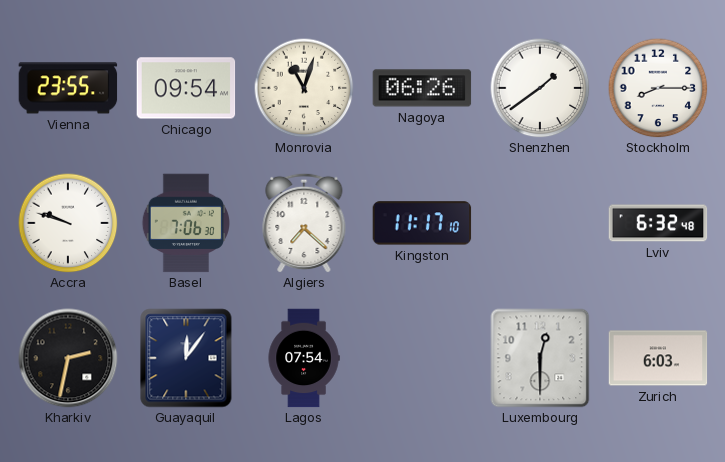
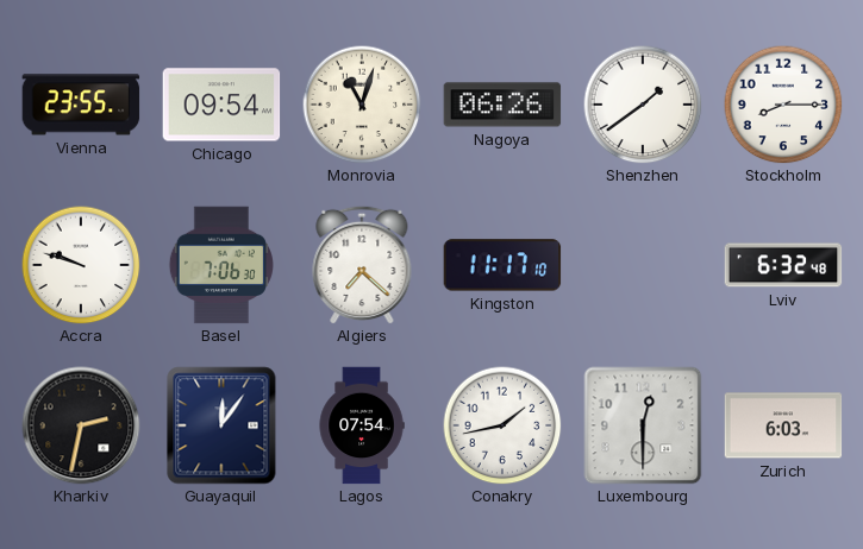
Conakry: none -> 1:43
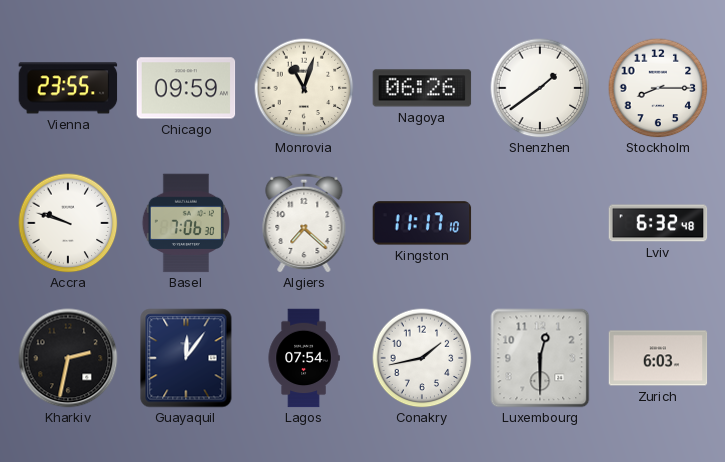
Chicago: 09:54 -> 09:59
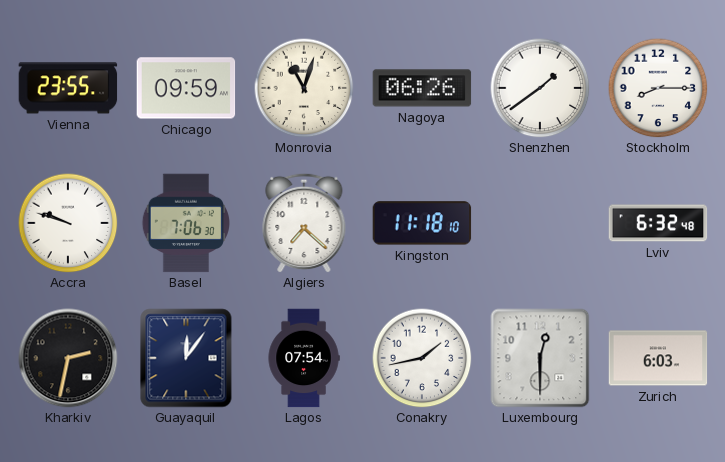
Kingston: 11:17 -> 11:18
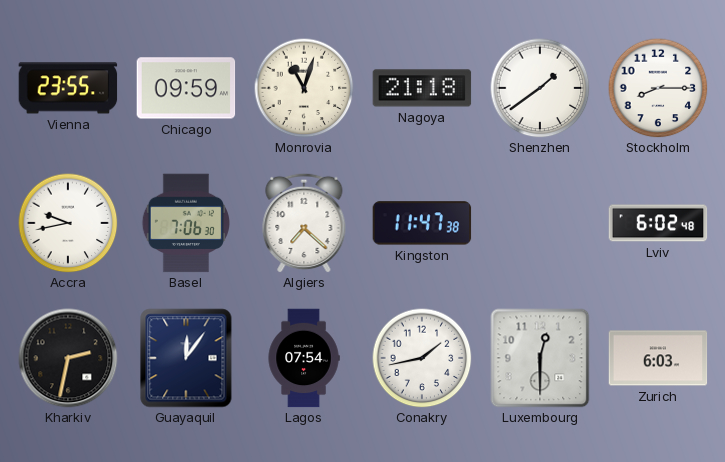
Nagoya: 06:26 -> 21:18
Accra: 9:48 -> 9:43
Kingston: 11:18 -> 11:47
Lviv: 6:32 -> 6:02
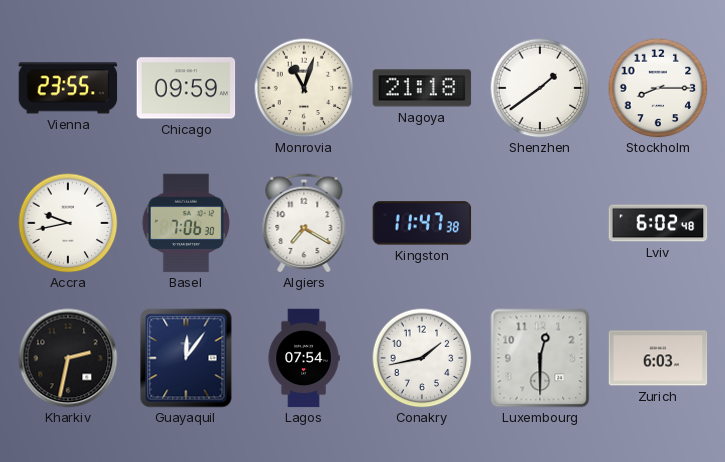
Algiers: 7:22 -> 7:20
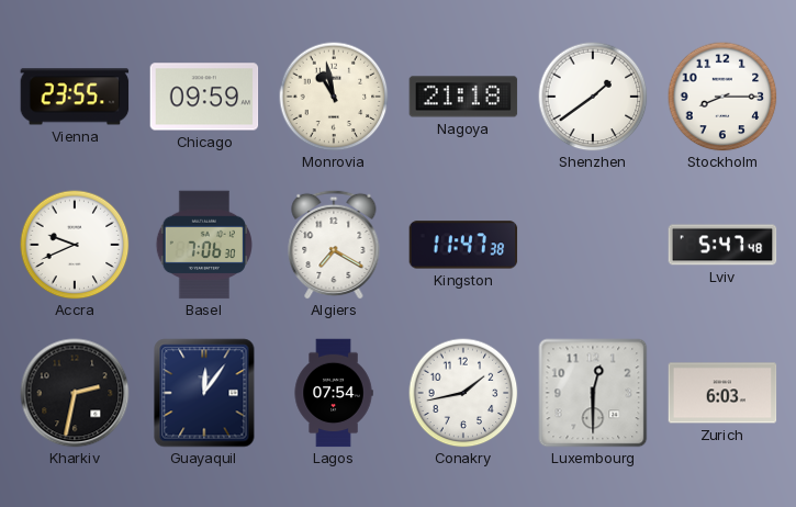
Monrovia: 11:03 -> 10:58
Accra: 9:43 -> 9:41
Lviv: 6:02 -> 5:47
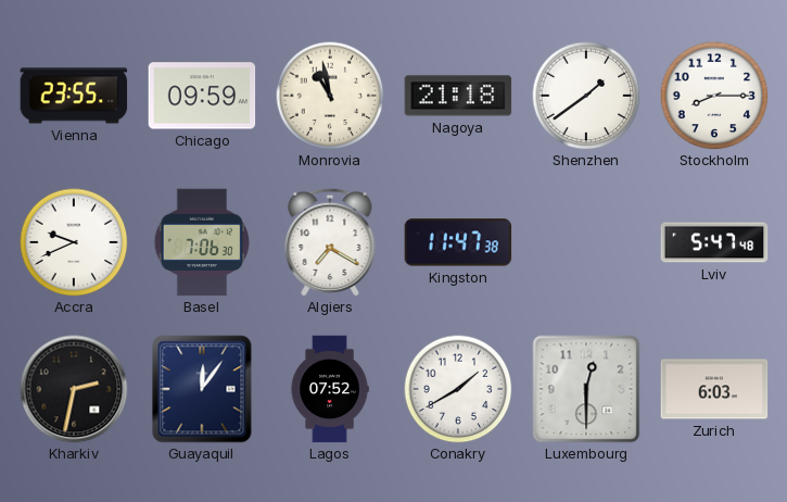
Lagos: 07:54 -> 07:52
Conakry: 1:43 -> 1:40
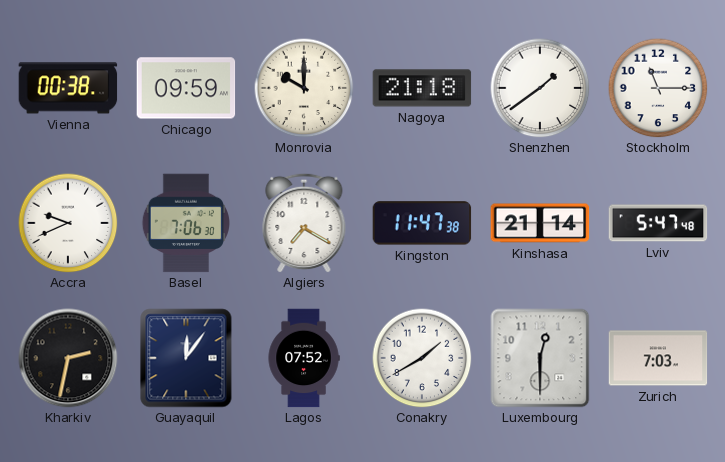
Vienna: 23:55 -> 00:38
Monrovia: 10:58 -> 10:00
Stockholm: 8:15 -> 11:15
Kinshasa: none -> 21:14
Zurich: 6:03 -> 7:03
